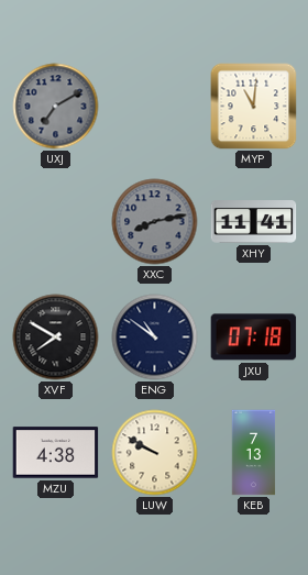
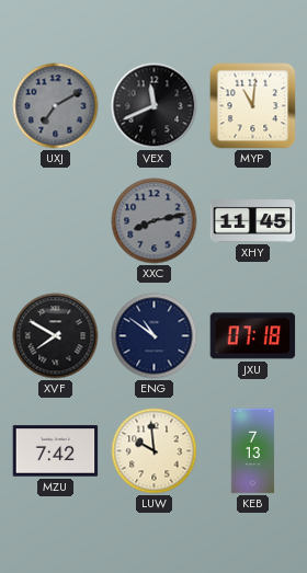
VEX: none -> 11:41
XHY: 11:41 -> 11:45
MZU: 4:38 -> 7:42
LUW: 9:50 -> 9:59
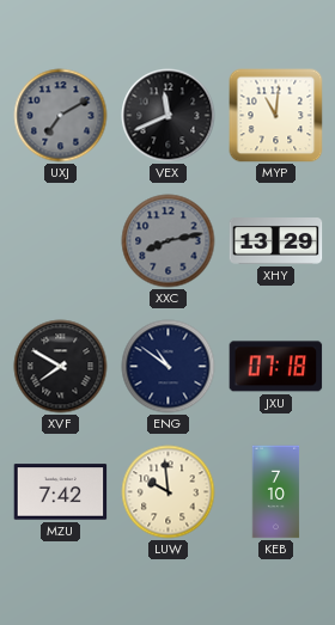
XHY: 11:45 -> 13:29
KEB: 7:13 -> 7:10
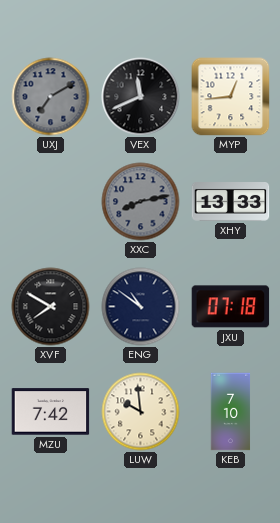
MYP: 11:01 -> 12:44
XHY: 13:29 -> 13:33
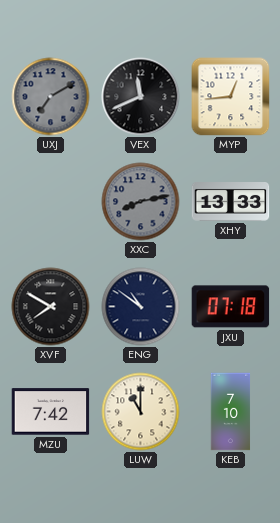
LUW: 9:59 -> 11:00
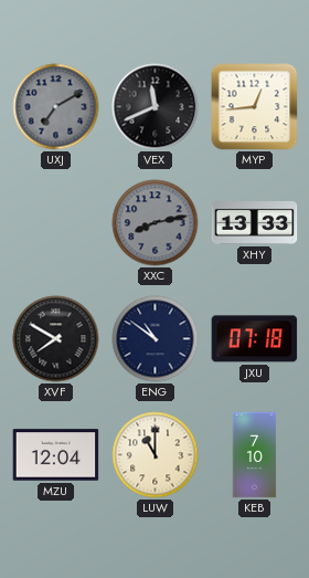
MZU: 7:42 -> 12:04
